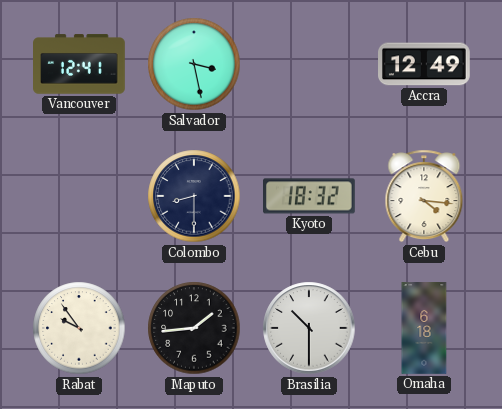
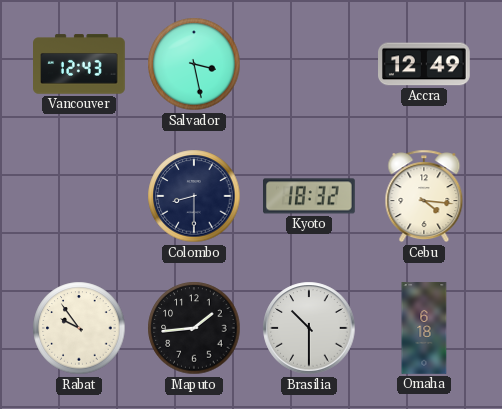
Vancouver: 12:41 -> 12:43
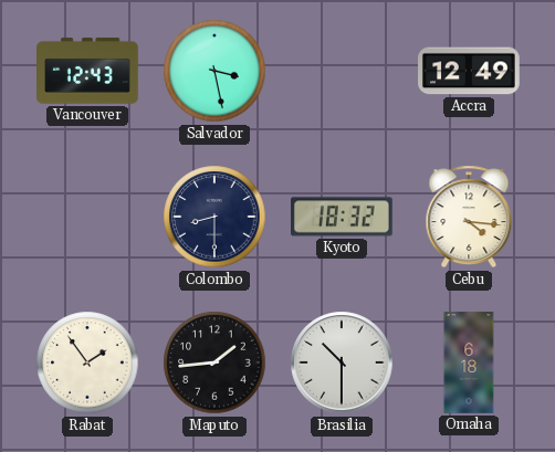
Rabat: 9:54 -> 1:54
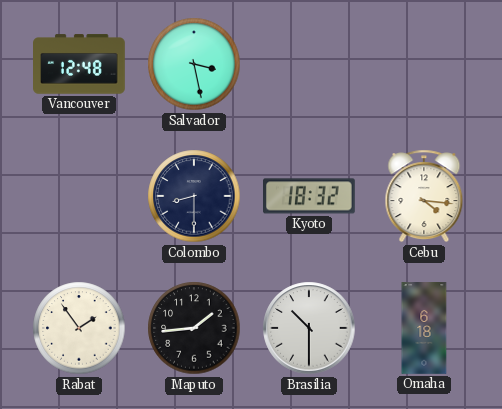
Vancouver: 12:43 -> 12:48
Accra: 12:49 -> none
